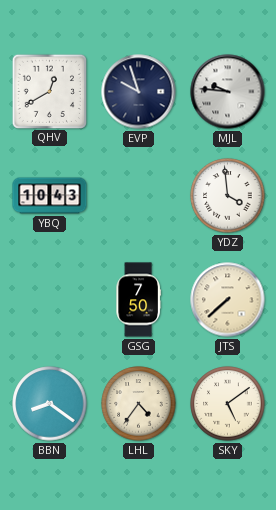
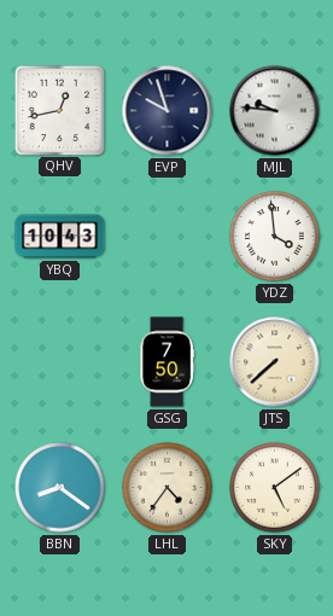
QHV: 12:40 -> 12:43
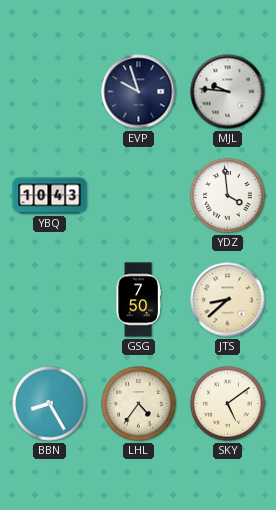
QHV: 12:43 -> none
JTS: 7:38 -> 8:38
BBN: 8:21 -> 8:25
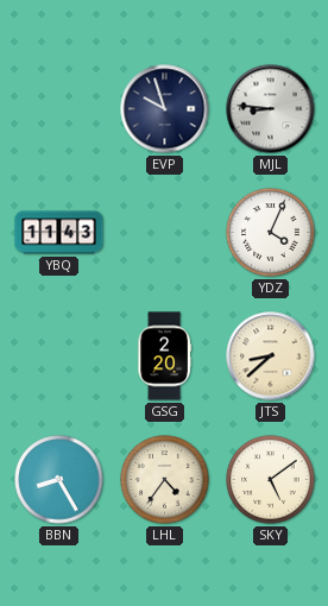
MJL: 9:46 -> 8:46
YBQ: 10:43 -> 11:43
YDZ: 3:59 -> 4:04
GSG: 7:50 -> 2:20
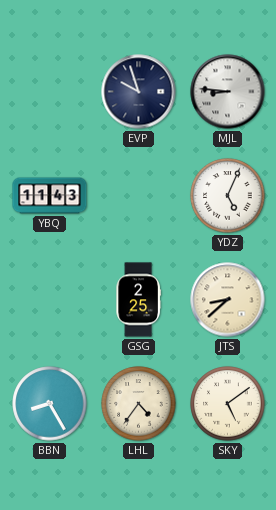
YDZ: 4:04 -> 5:04
GSG: 2:20 -> 2:25
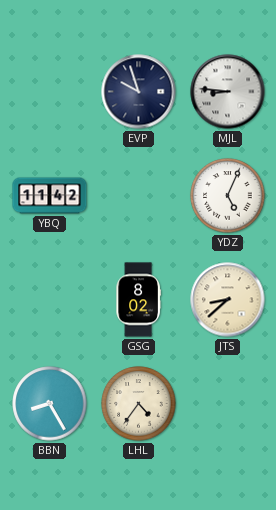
YBQ: 11:43 -> 11:42
GSG: 2:25 -> 8:02
SKY: 5:09 -> none
